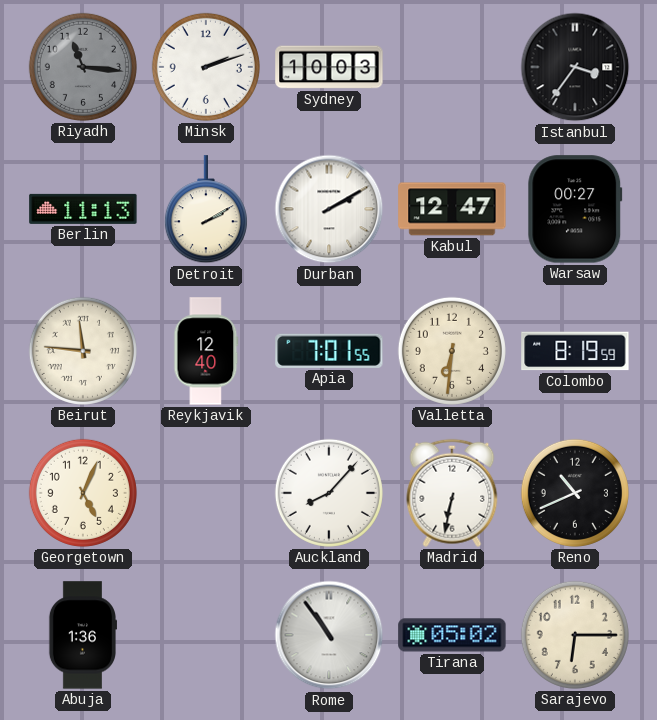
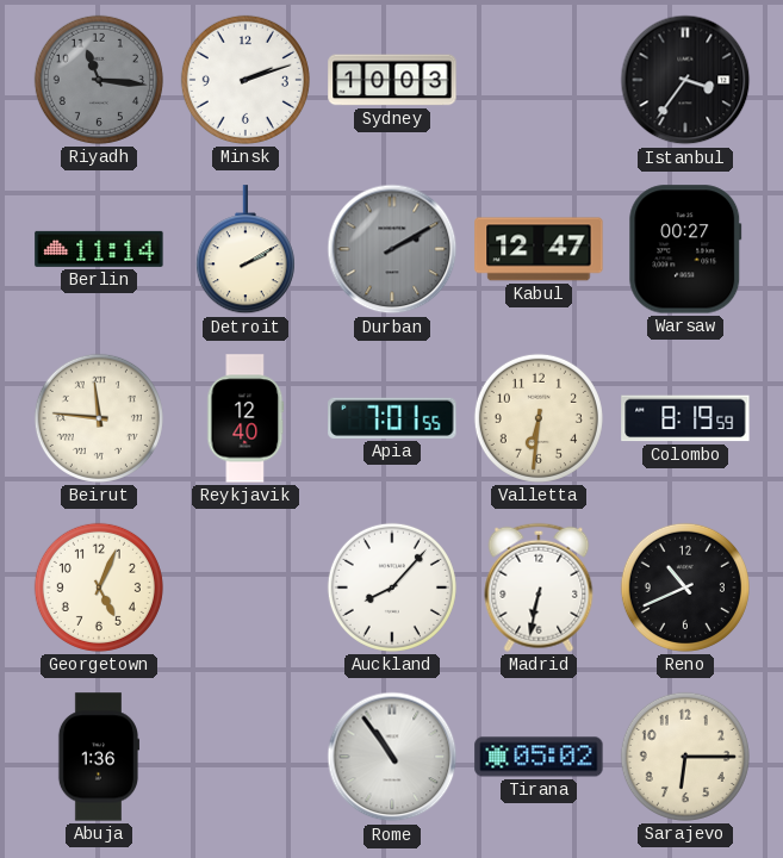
Berlin: 11:13 -> 11:14
Durban dial: white -> grey
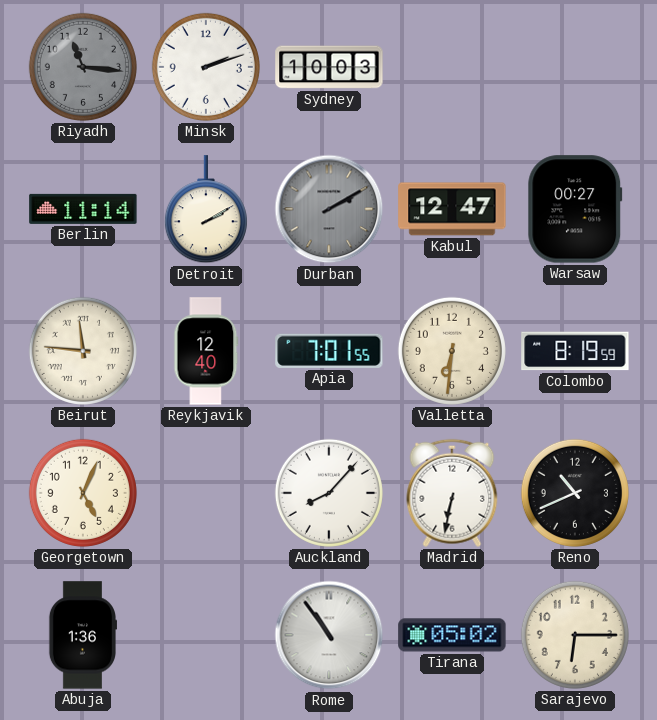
Istanbul: 3:36 -> none
